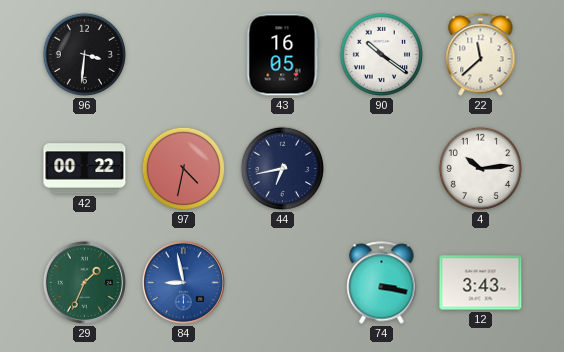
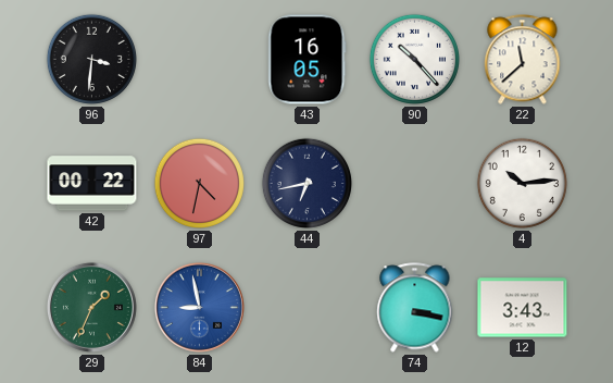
90: 10:21 -> 10:23
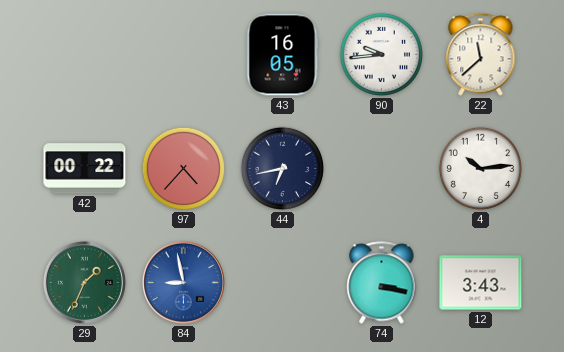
96: 3:31 -> none
90: 10:23 -> 9:44
97: 4:32 -> 4:37
